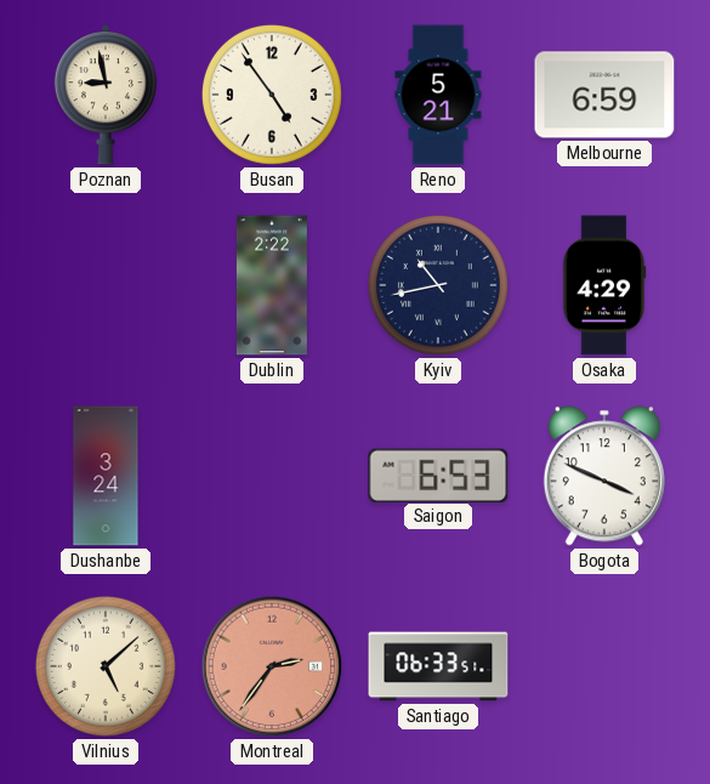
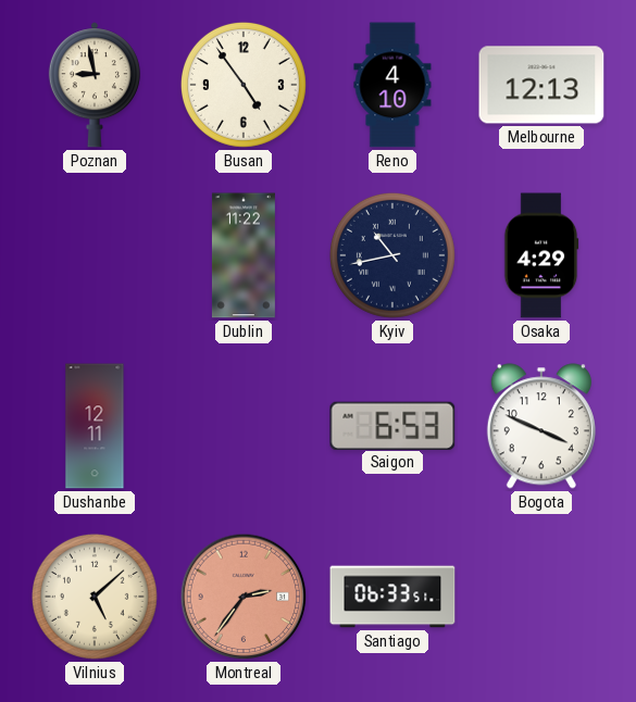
Reno: 5:21 -> 4:10
Melbourne: 6:59 -> 12:13
Dublin: 2:22 -> 11:22
Dushanbe: 3:24 -> 12:11
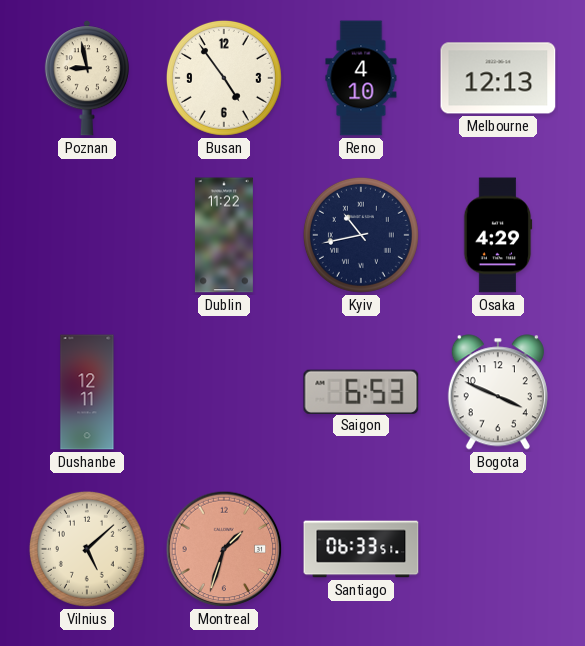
Montreal: 2:36 -> 1:33
